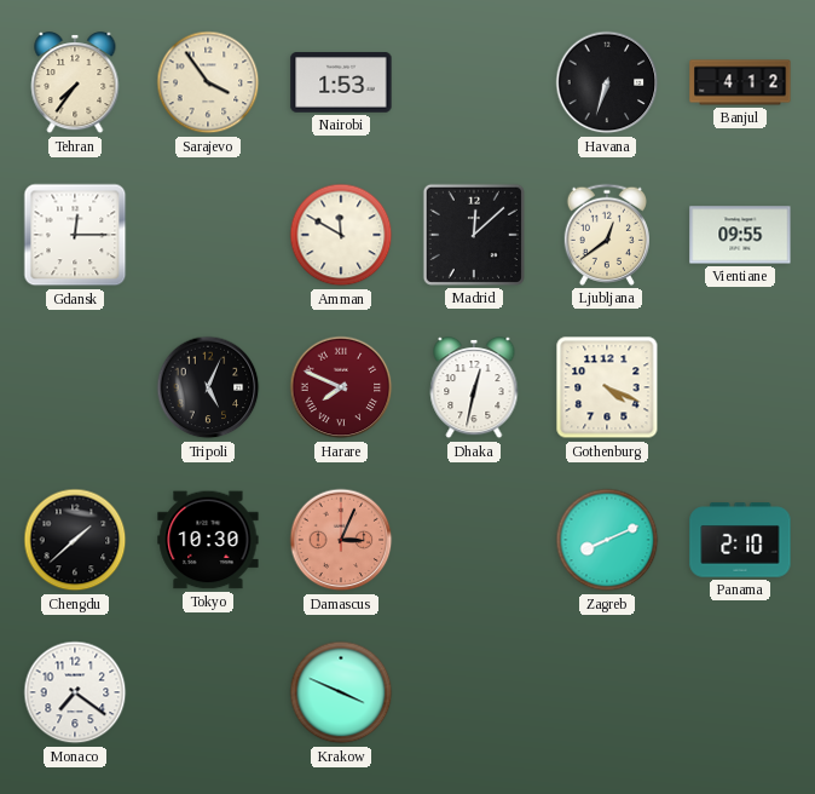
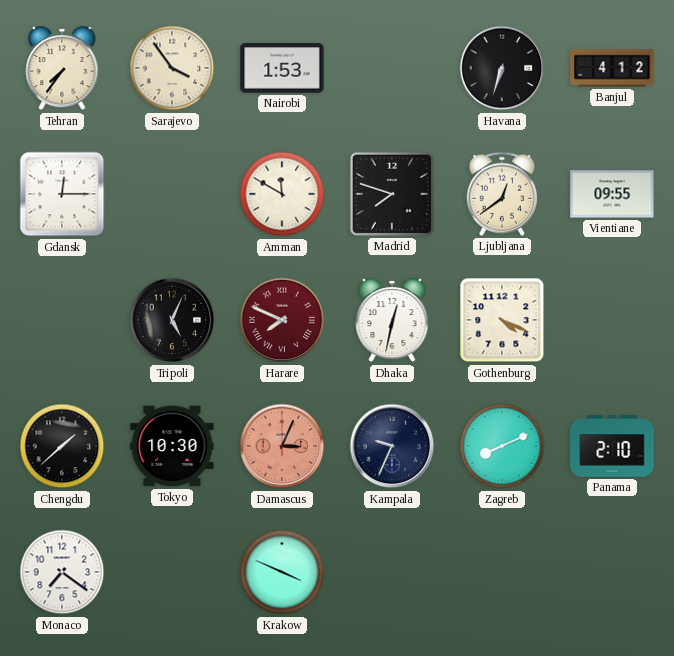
Madrid: 12:08 -> 7:48
Kampala: none -> 9:34
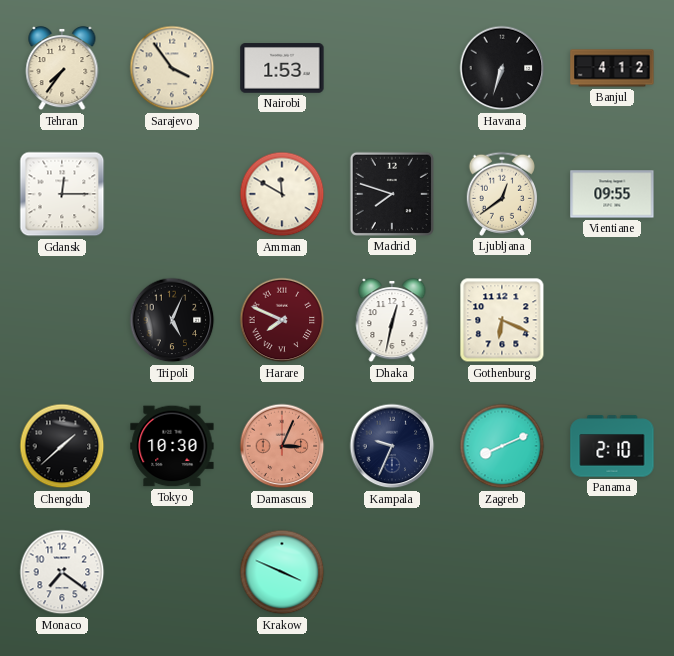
Gothenburg: 4:19 -> 6:19
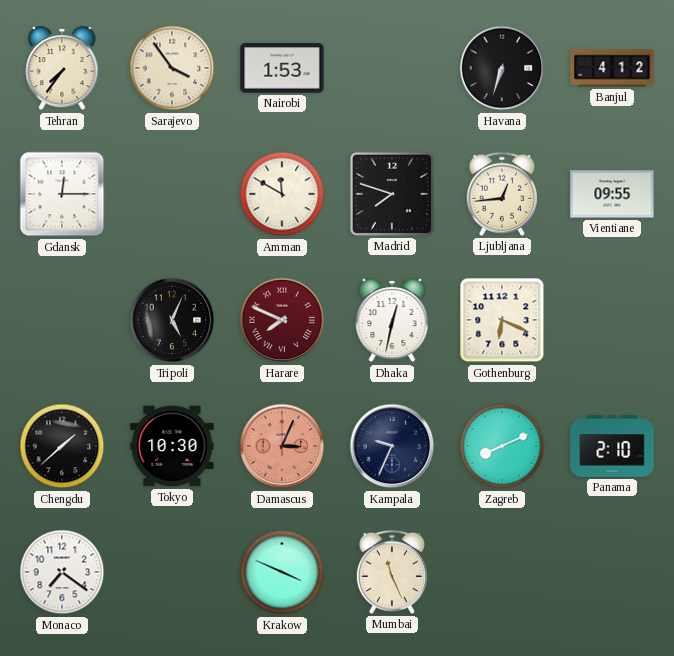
Ljubljana: 12:39 -> 12:44
Mumbai: none -> 11:26
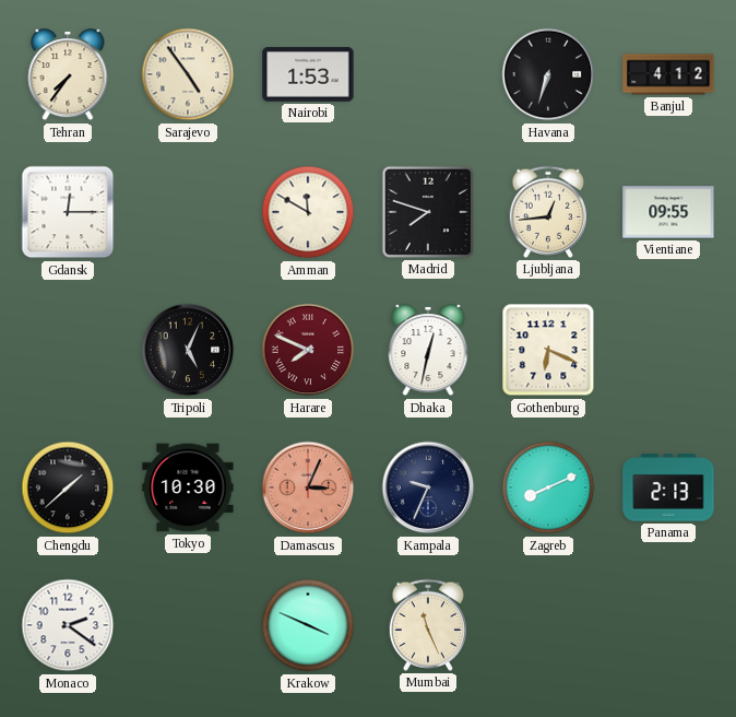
Sarajevo: 3:54 -> 4:54
Panama: 2:10 -> 2:13
Monaco: 7:21 -> 2:21
